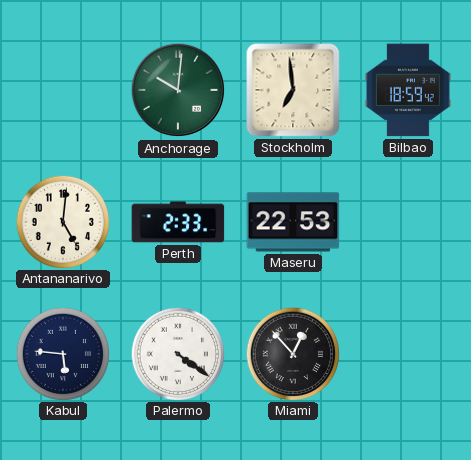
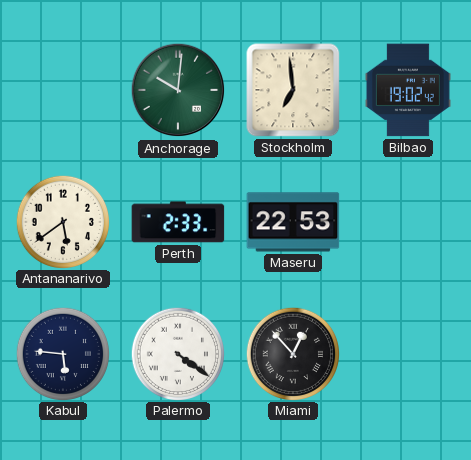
Bilbao: 18:59 -> 19:02
Antananarivo: 5:01 -> 5:39
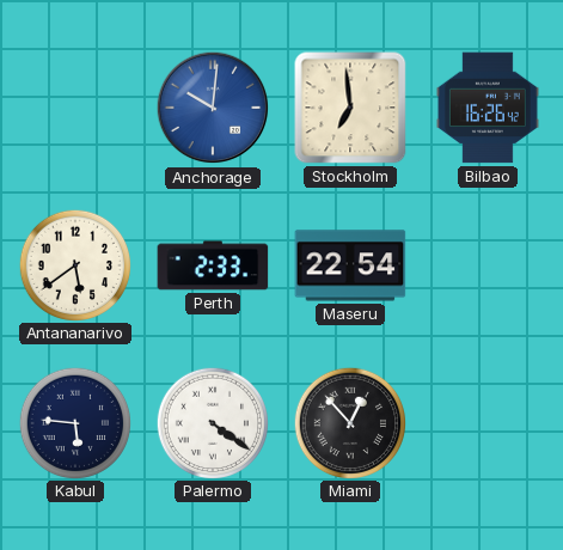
Anchorage dial: green -> blue
Bilbao: 19:02 -> 16:26
Maseru: 22:53 -> 22:54
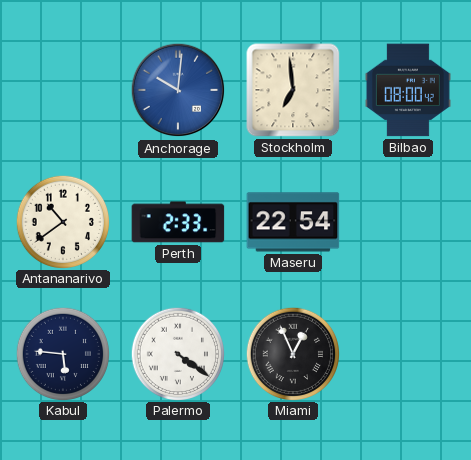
Bilbao: 16:26 -> 08:00
Antananarivo: 5:39 -> 10:39
Miami: 12:53 -> 12:56
